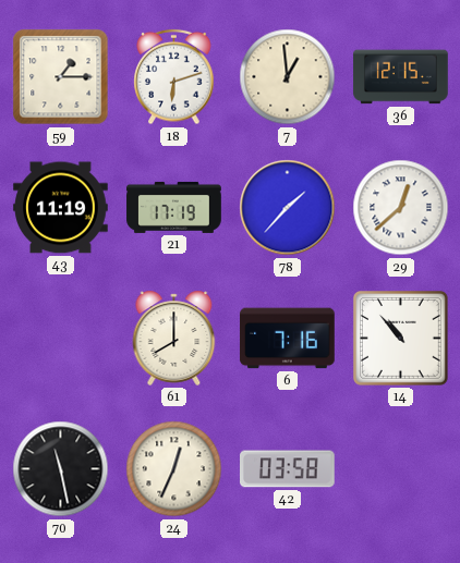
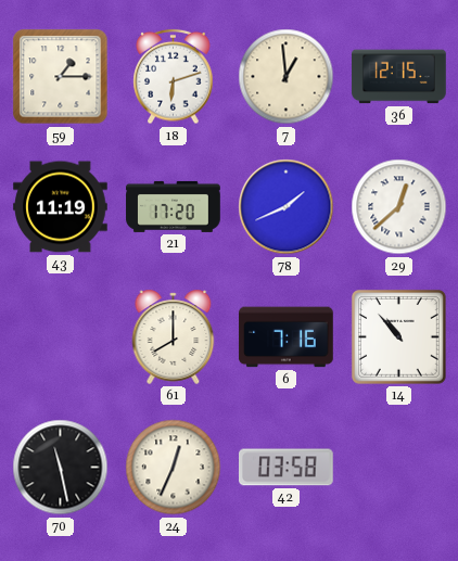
21: 17:19 -> 17:20
78: 1:37 -> 1:41
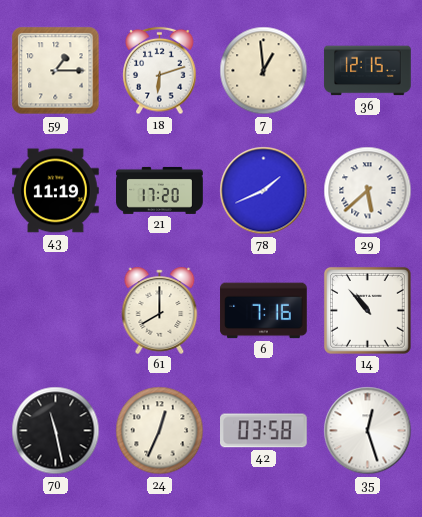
29: 12:38 -> 5:38
35: none -> 12:27
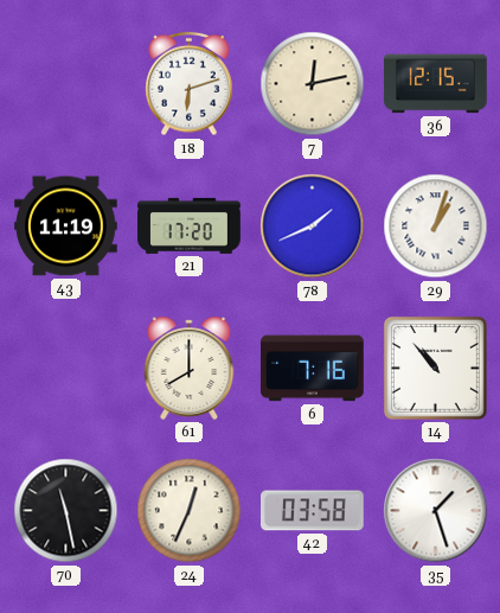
59: 1:15 -> none
7: 12:59 -> 12:13
29: 5:38 -> 1:03
35: 12:27 -> 1:27
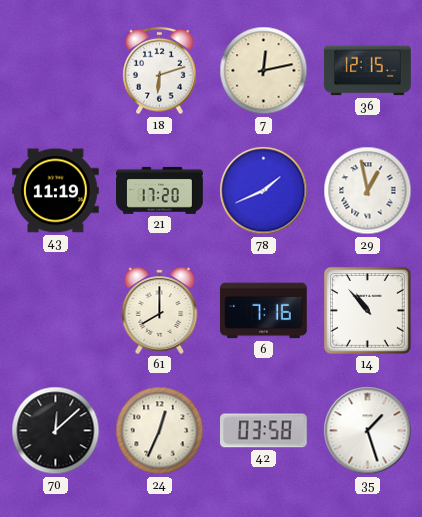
29: 1:03 -> 12:58
70: 11:28 -> 12:08
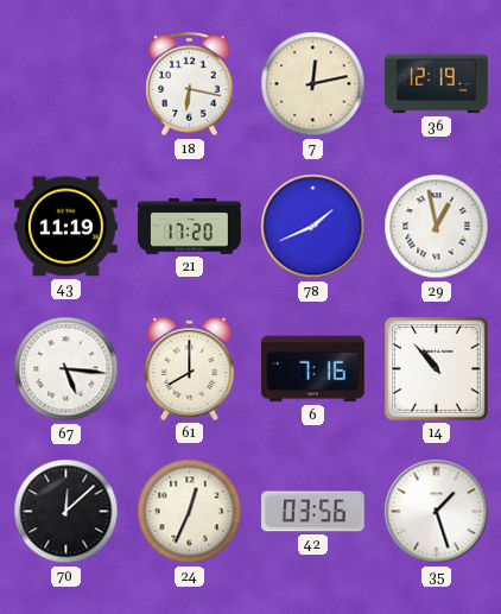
18: 6:12 -> 6:17
36: 12:15 -> 12:19
67: none -> 5:16
42: 03:58 -> 03:56
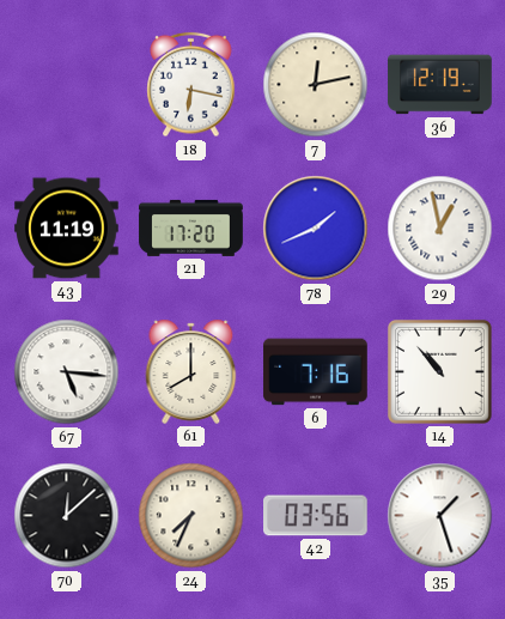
24: 12:34 -> 7:34
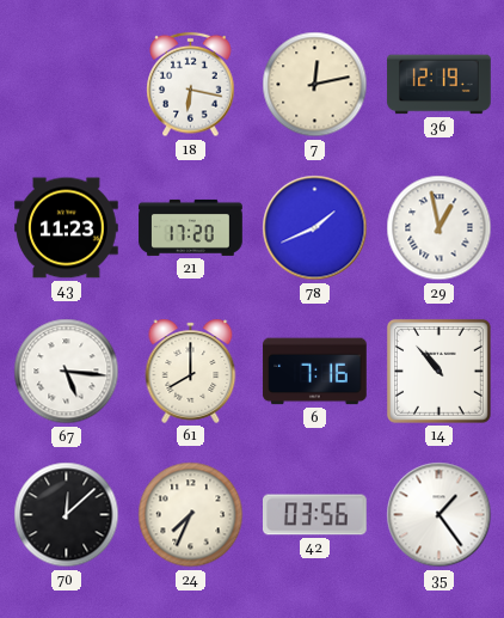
43: 11:19 -> 11:23
35: 1:27 -> 1:24
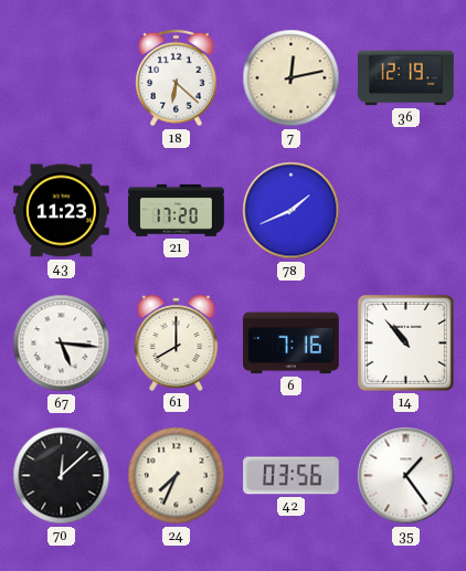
18: 6:17 -> 6:22
29: 12:58 -> none
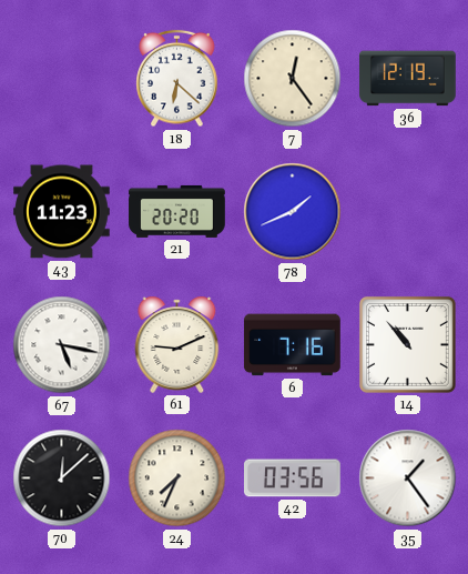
7: 12:13 -> 12:24
21: 17:20 -> 20:20
67: 5:16 -> 5:17
61: 8:00 -> 9:11
